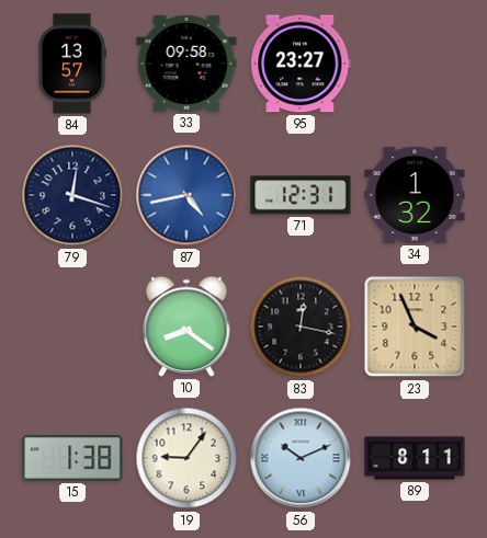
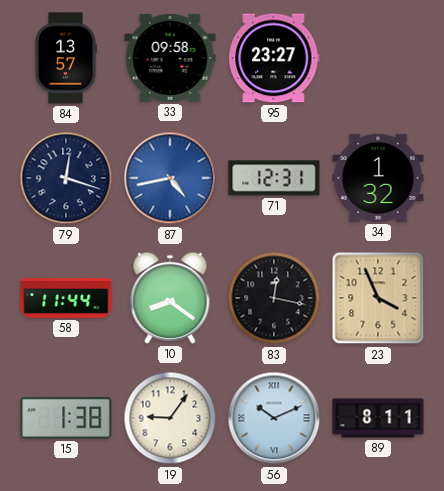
58: none -> 11:44
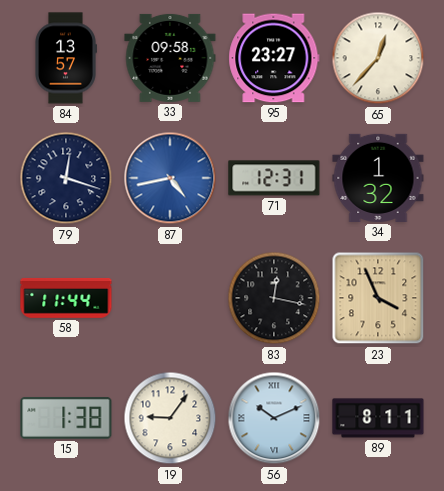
65: none -> 12:37
10: 8:21 -> none
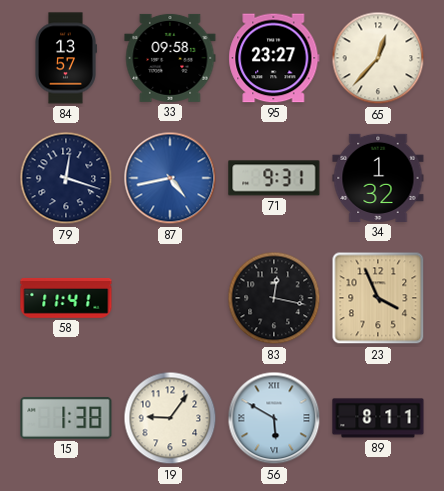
71: 12:31 -> 9:31
58: 11:44 -> 11:41
56: 10:11 -> 5:50
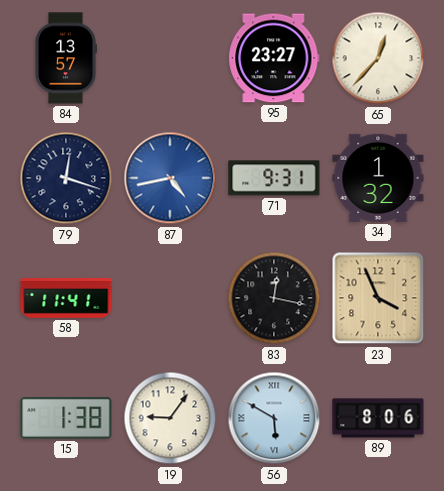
33: 09:58 -> none
89: 8:11 -> 8:06
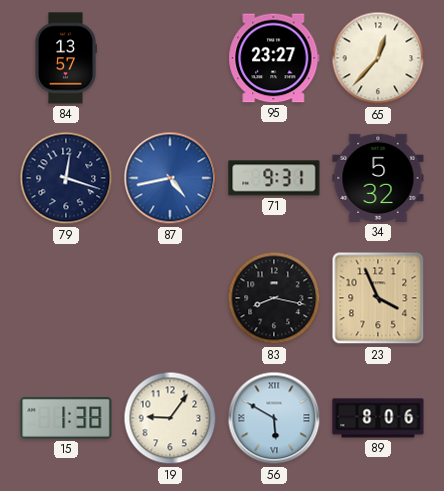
34: 1:32 -> 5:32
58: 11:41 -> none
83: 12:17 -> 8:17
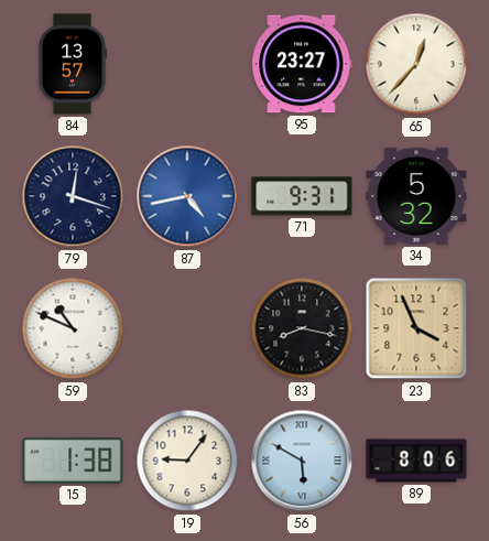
59: none -> 10:49
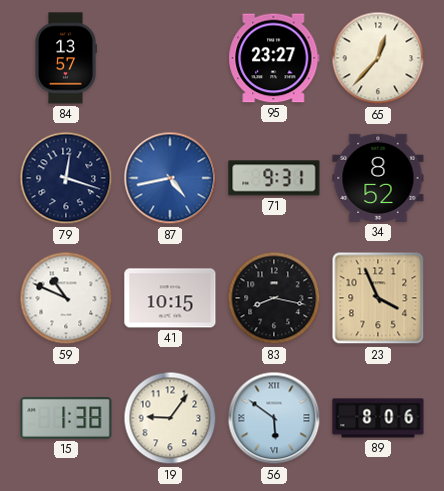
34: 5:32 -> 8:52
41: none -> 10:15
56: 5:50 -> 5:51
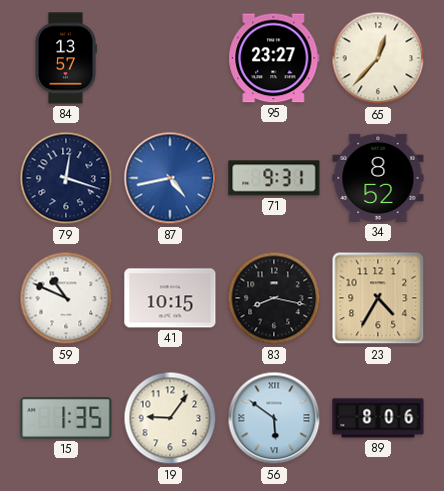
23: 3:56 -> 4:35
15: 1:38 -> 1:35
